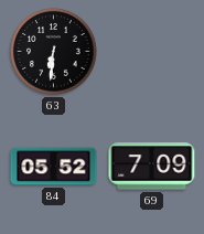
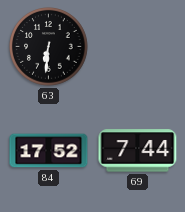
84: 05:52 -> 17:52
69: 7:09 -> 7:44
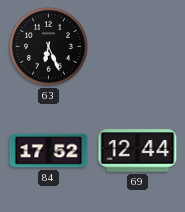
63: 6:31 -> 6:26
69: 7:44 -> 12:44
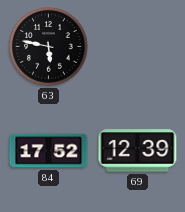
63: 6:26 -> 5:47
69: 12:44 -> 12:39
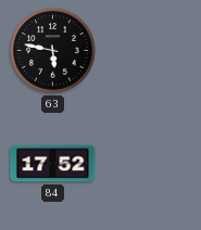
69: 12:39 -> none
